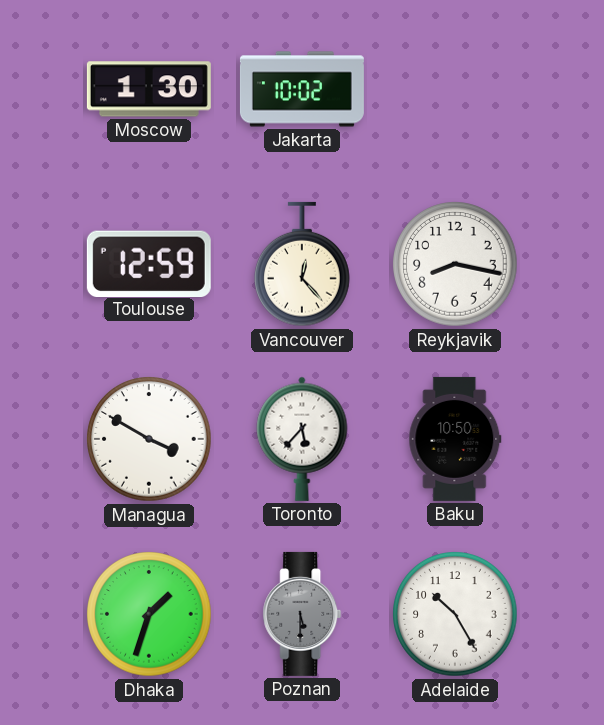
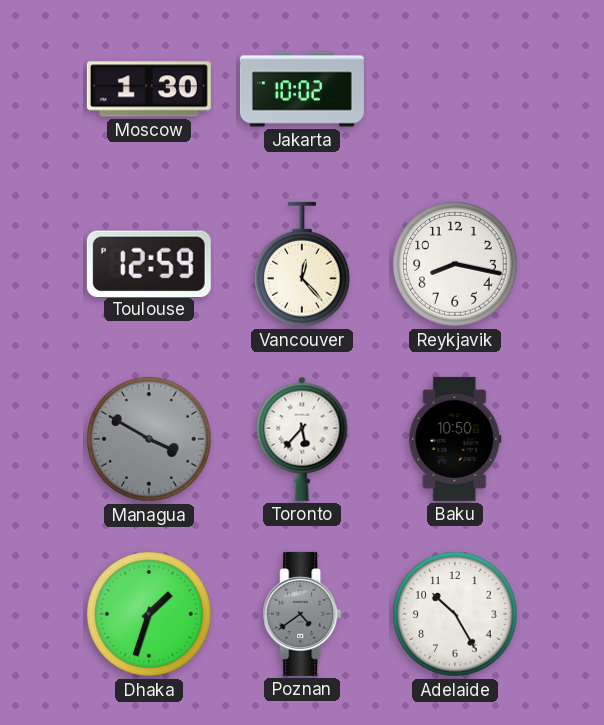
Managua dial: white -> grey
Poznan: 5:30 -> 4:39
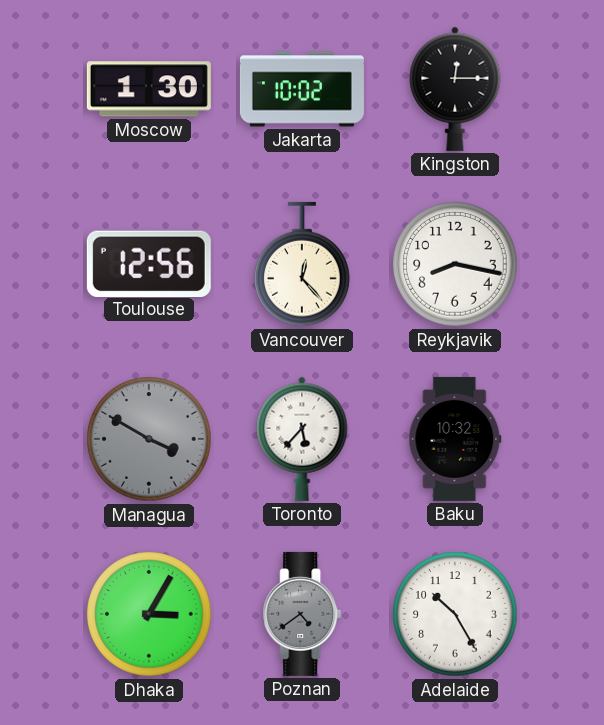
Kingston: none -> 12:15
Toulouse: 12:59 -> 12:56
Baku: 10:50 -> 10:32
Dhaka: 1:33 -> 3:05
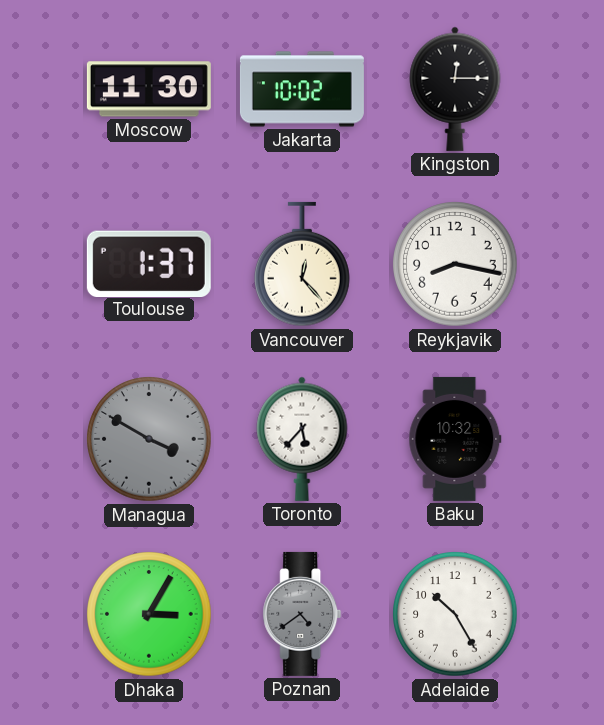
Moscow: 1:30 -> 11:30
Toulouse: 12:56 -> 1:37
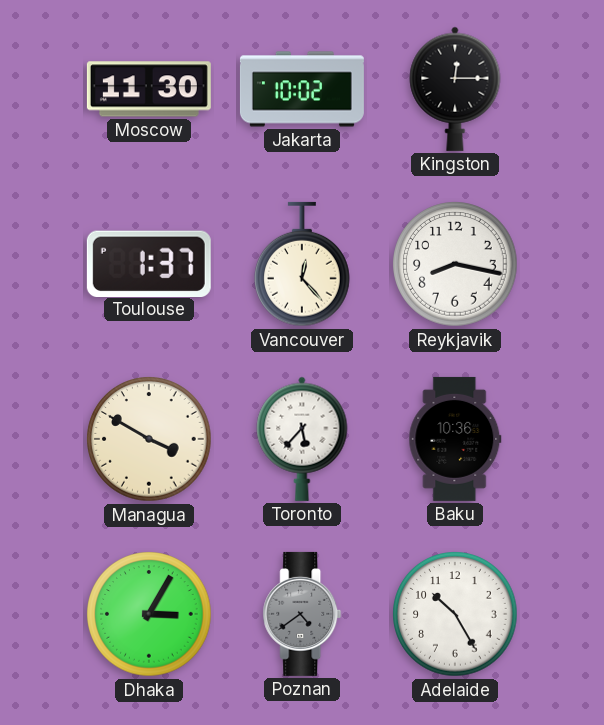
Managua dial: grey -> cream
Baku: 10:32 -> 10:36
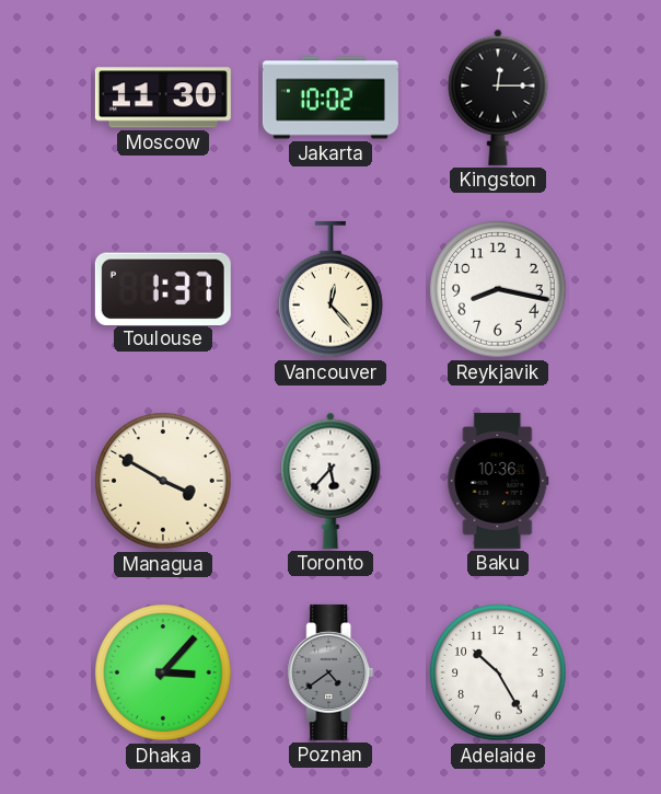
Dhaka: 3:05 -> 3:07
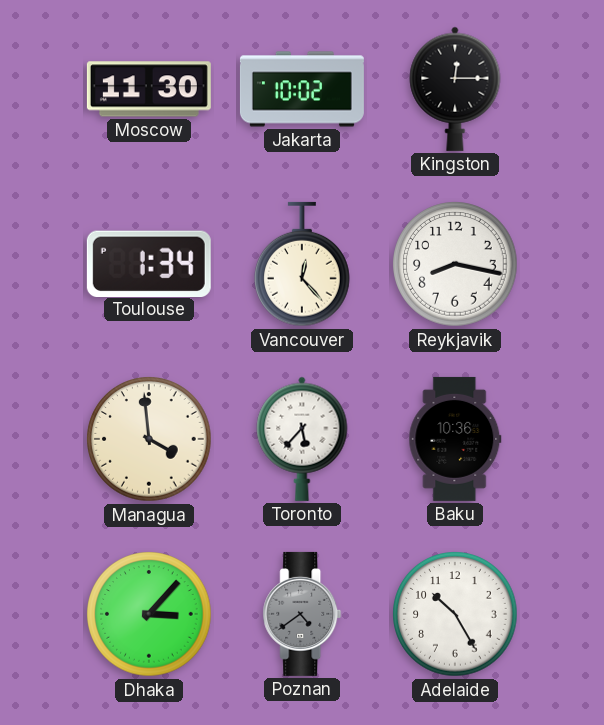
Toulouse: 1:37 -> 1:34
Managua: 3:50 -> 3:59
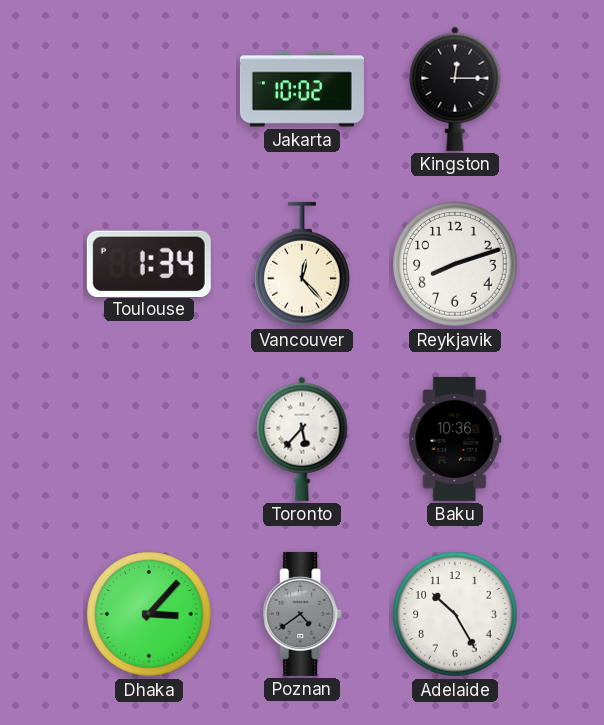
Moscow: 11:30 -> none
Reykjavik: 8:17 -> 8:12
Managua: 3:59 -> none
